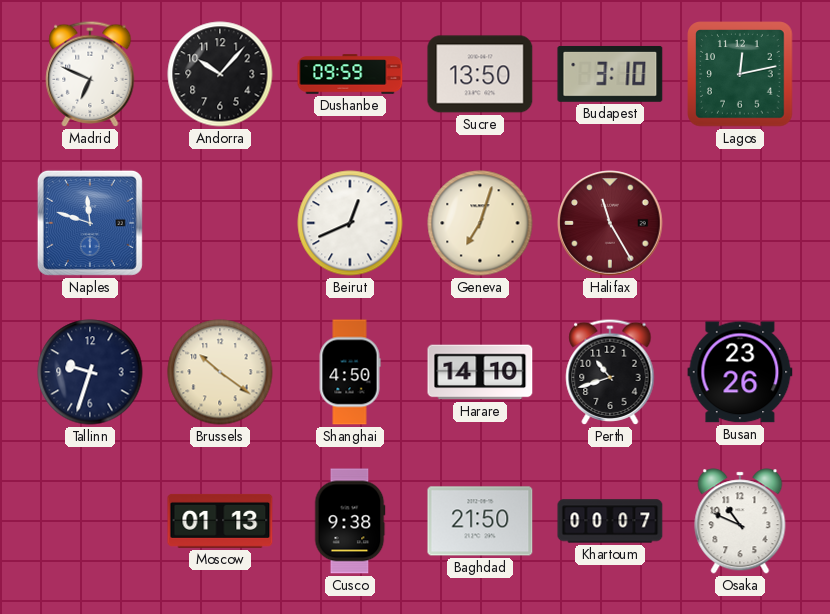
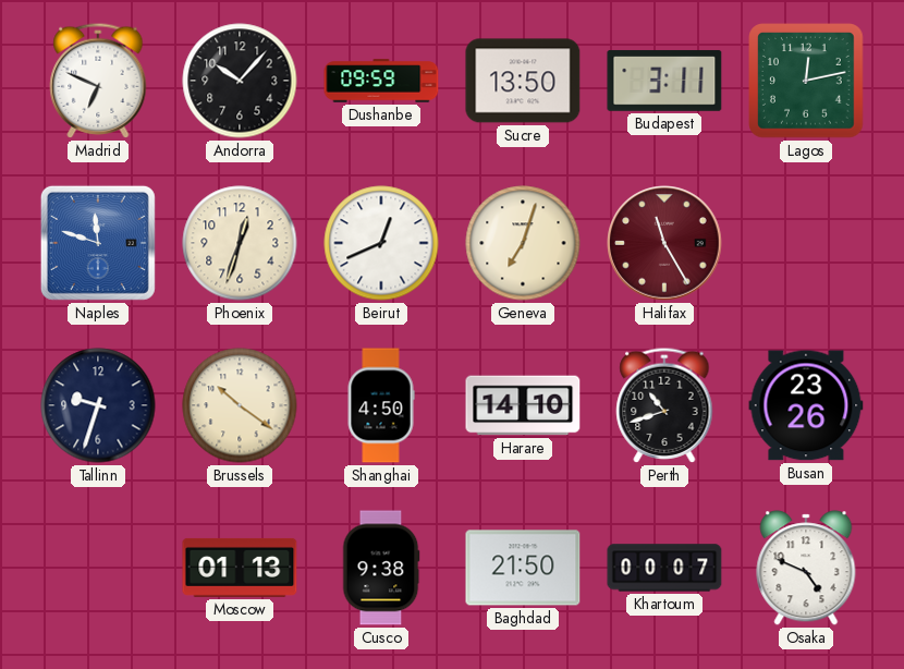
Budapest: 3:10 -> 3:11
Phoenix: none -> 12:33
Osaka: 10:49 -> 4:49
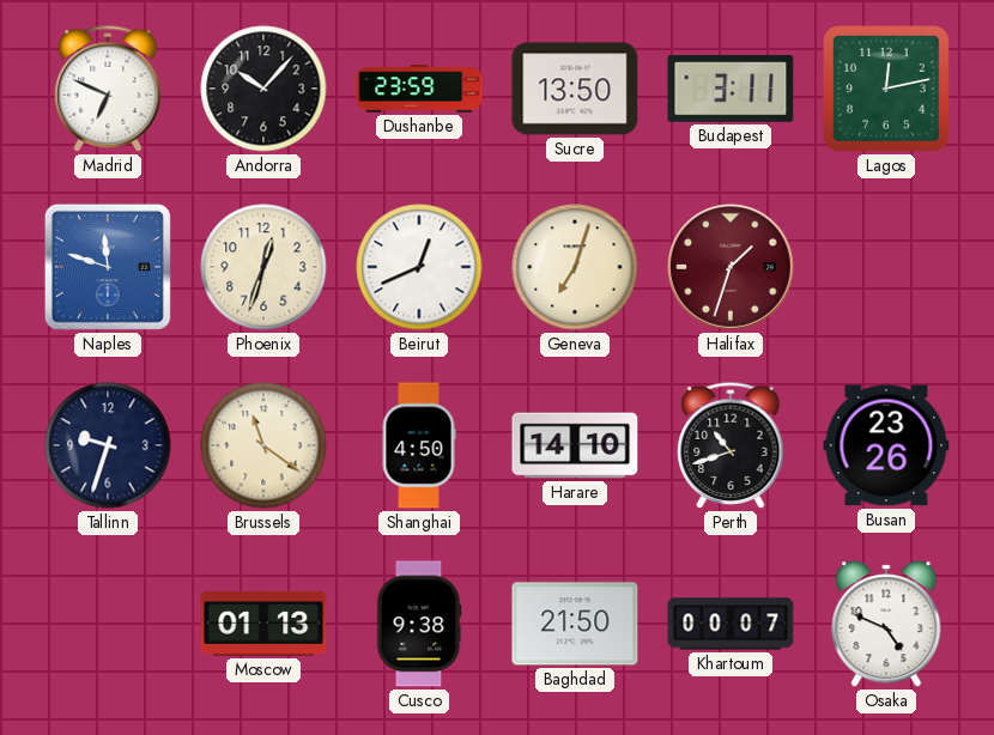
Dushanbe: 09:59 -> 23:59
Halifax: 11:25 -> 1:33
Brussels: 10:21 -> 11:21
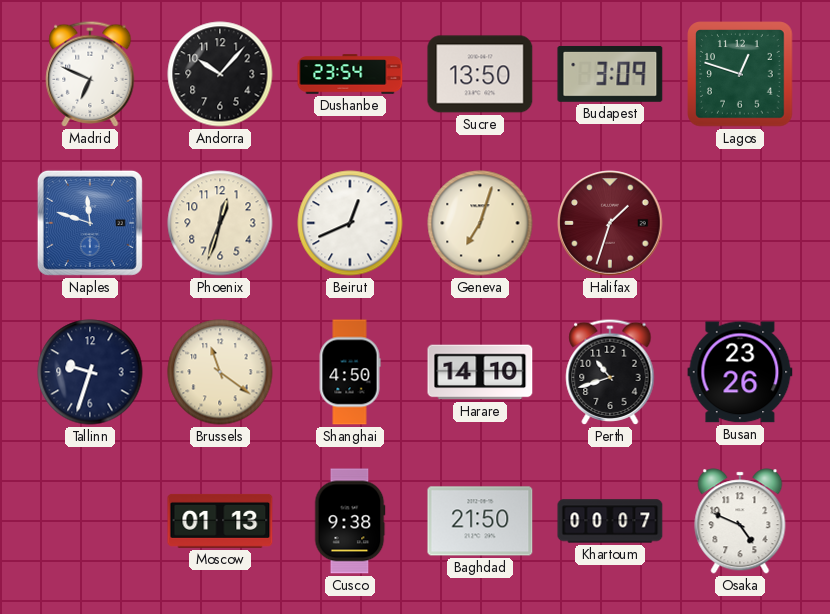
Dushanbe: 23:59 -> 23:54
Budapest: 3:11 -> 3:09
Lagos: 12:13 -> 12:48
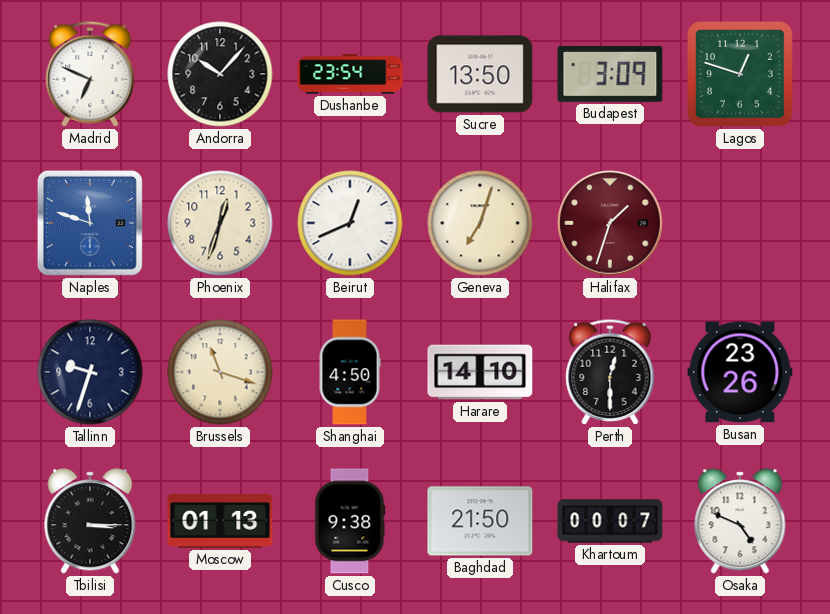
Brussels: 11:21 -> 11:18
Perth: 10:42 -> 12:30
Tbilisi: none -> 3:15
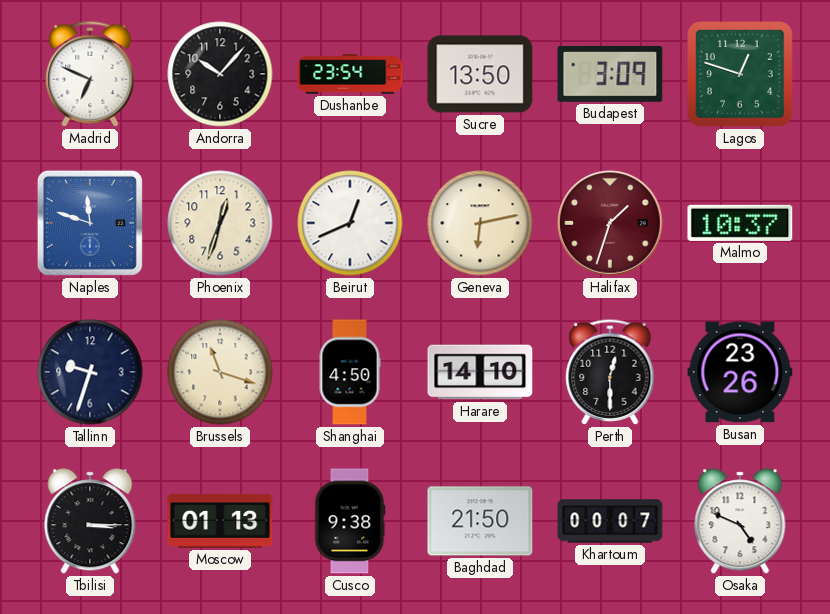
Geneva: 7:03 -> 6:13
Malmo: none -> 10:37
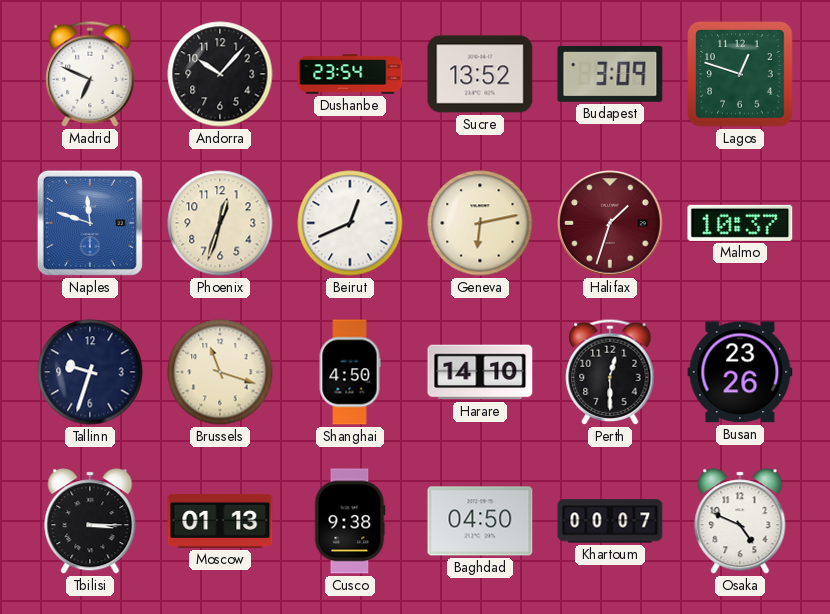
Sucre: 13:50 -> 13:52
Baghdad: 21:50 -> 04:50
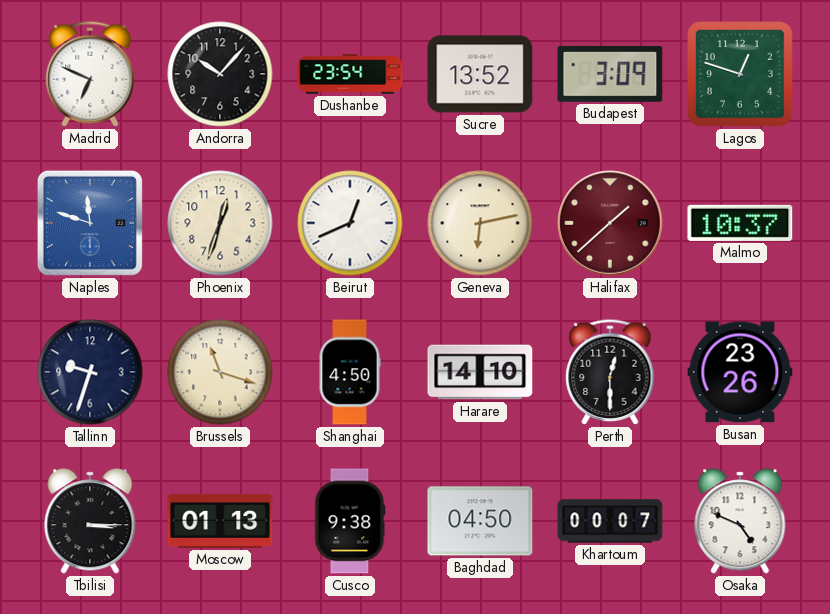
Halifax: 1:33 -> 1:38
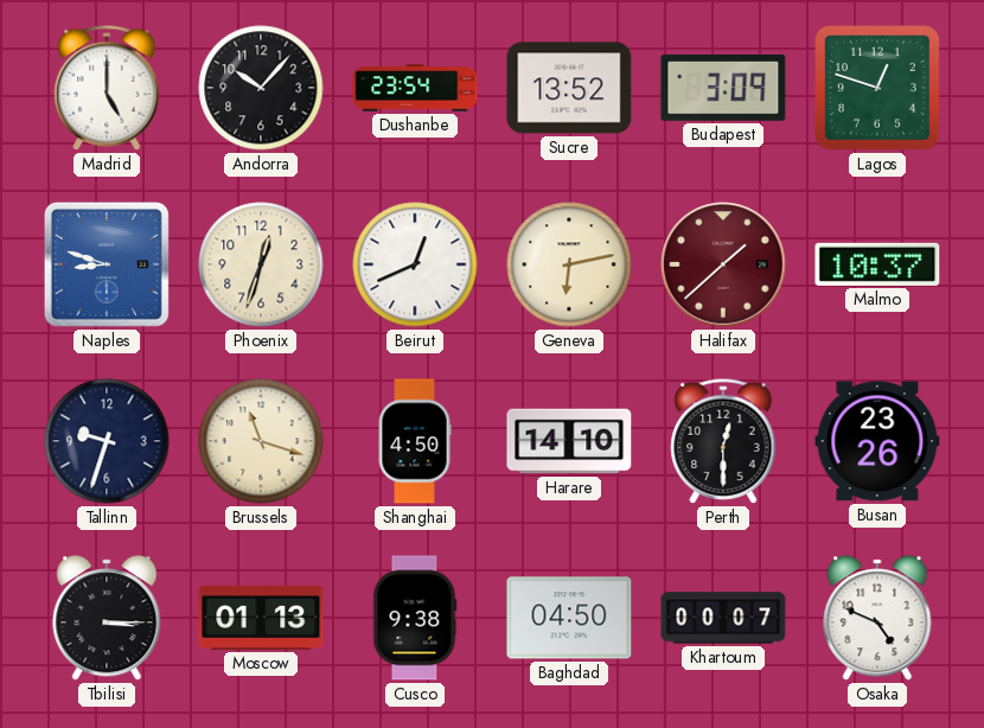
Madrid: 6:49 -> 5:00
Naples: 11:48 -> 8:48
